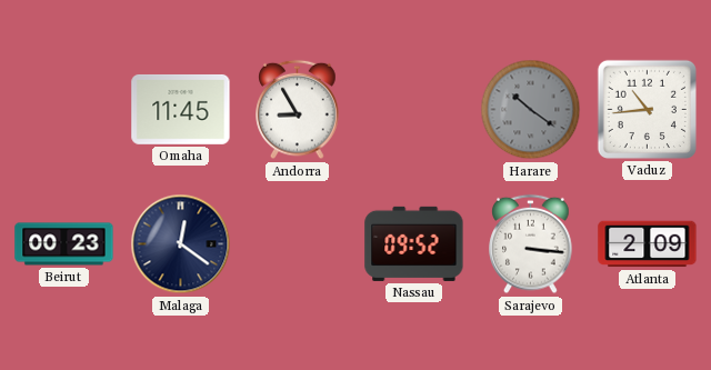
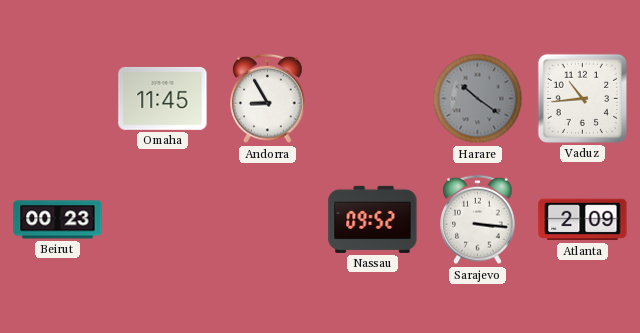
Malaga: 12:21 -> none
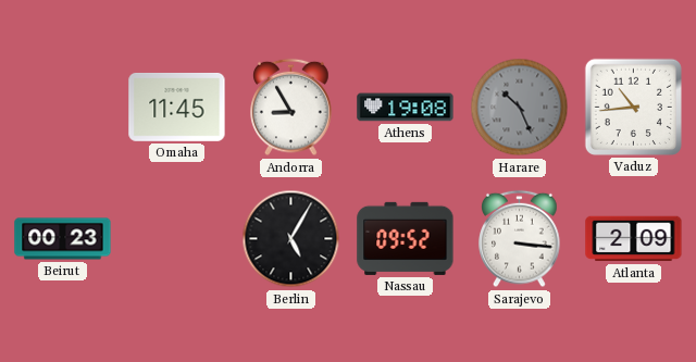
Athens: none -> 19:08
Harare: 10:21 -> 10:26
Berlin: none -> 5:05
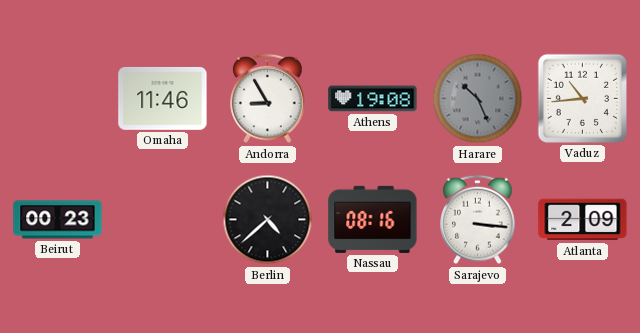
Omaha: 11:45 -> 11:46
Berlin: 5:05 -> 4:38
Nassau: 09:52 -> 08:16
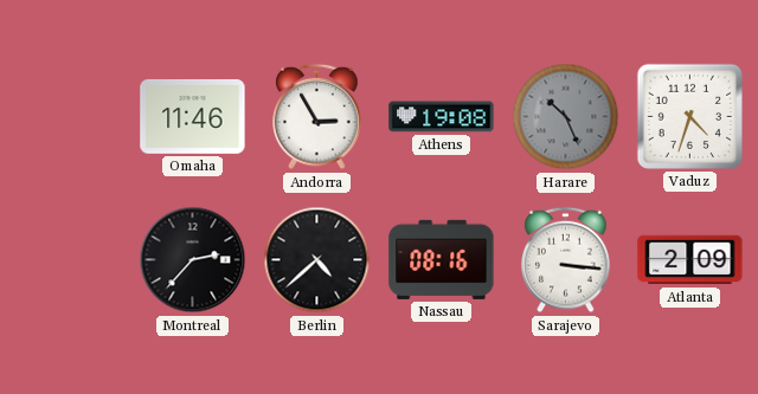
Andorra: 8:55 -> 2:55
Vaduz: 10:44 -> 4:33
Beirut: 00:23 -> none
Montreal: none -> 2:37
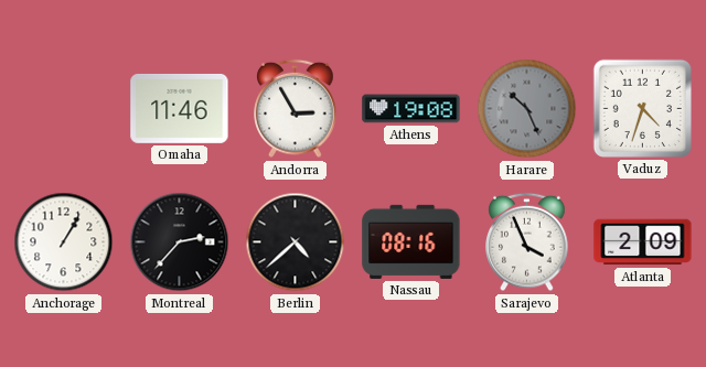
Anchorage: none -> 1:05
Sarajevo: 3:16 -> 3:56
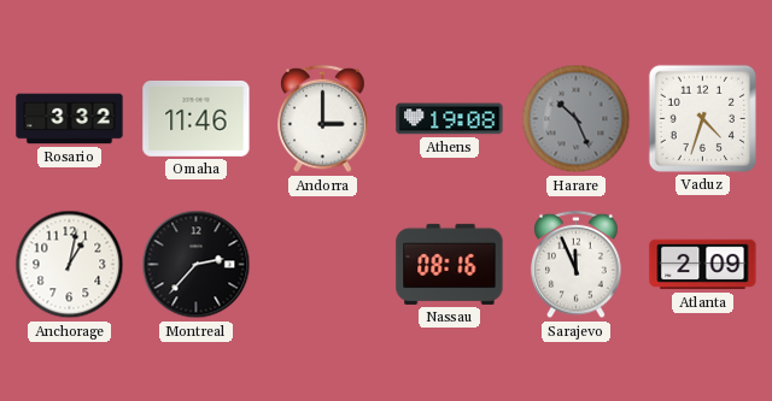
Rosario: none -> 3:32
Andorra: 2:55 -> 3:00
Anchorage: 1:05 -> 1:02
Berlin: 4:38 -> none
Sarajevo: 3:56 -> 11:56
